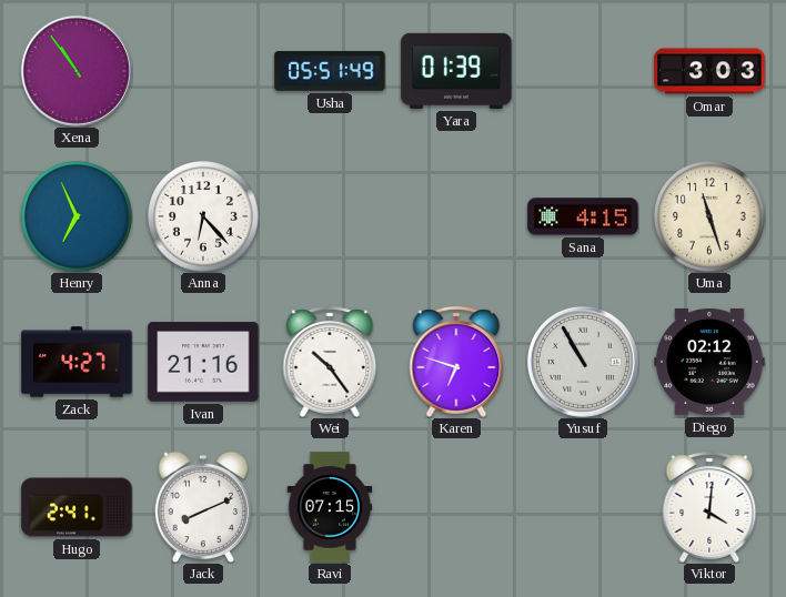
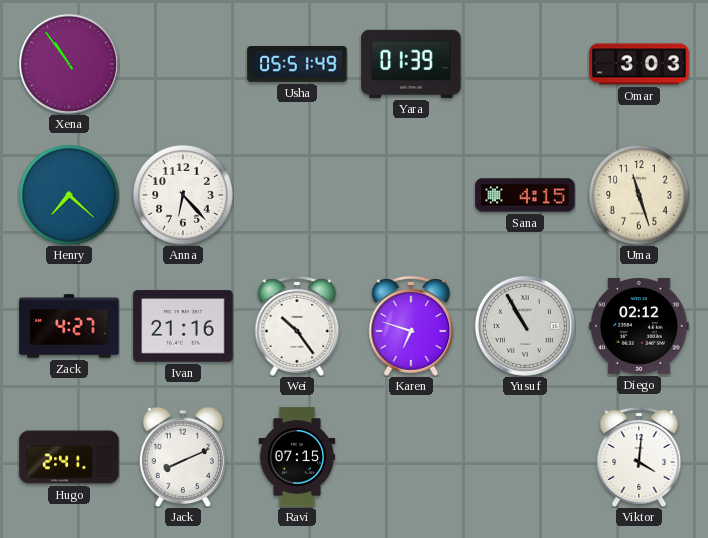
Henry: 6:56 -> 7:22
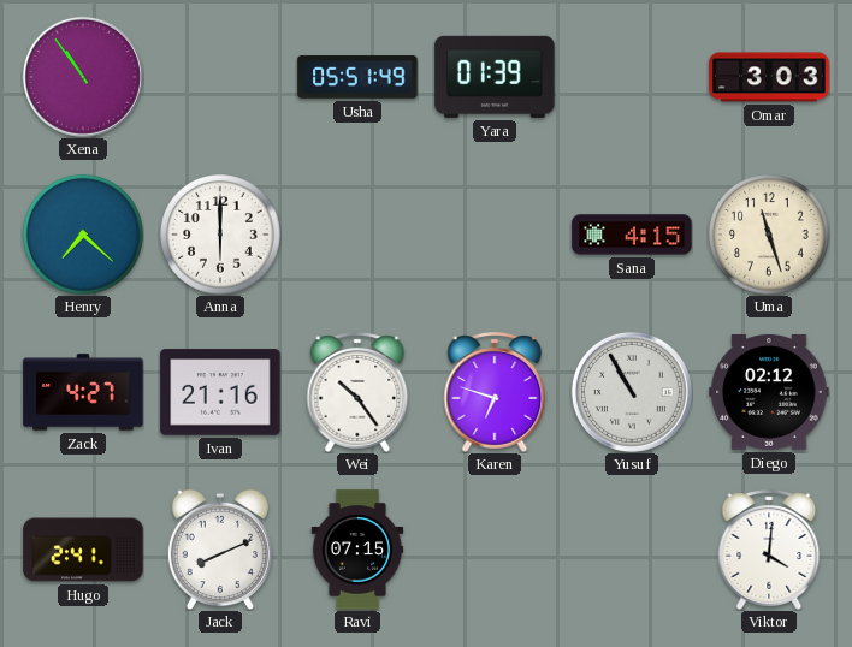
Anna: 6:23 -> 6:00
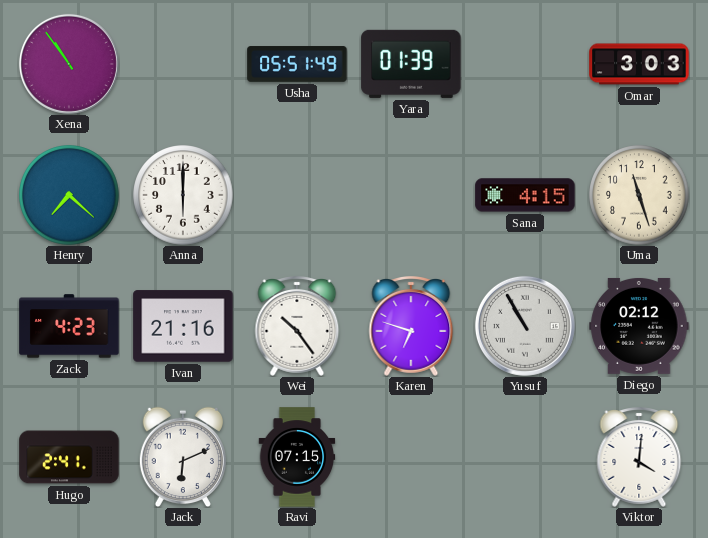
Zack: 4:27 -> 4:23
Jack: 8:11 -> 6:11
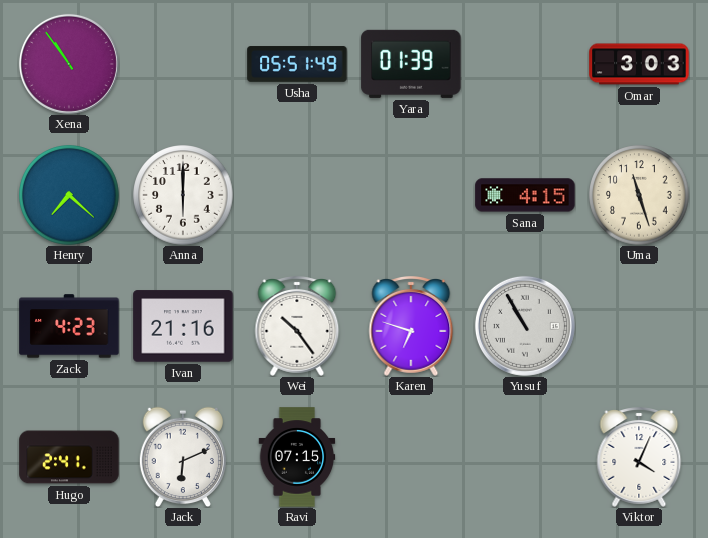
Diego: 02:12 -> none
Viktor: 4:01 -> 4:04
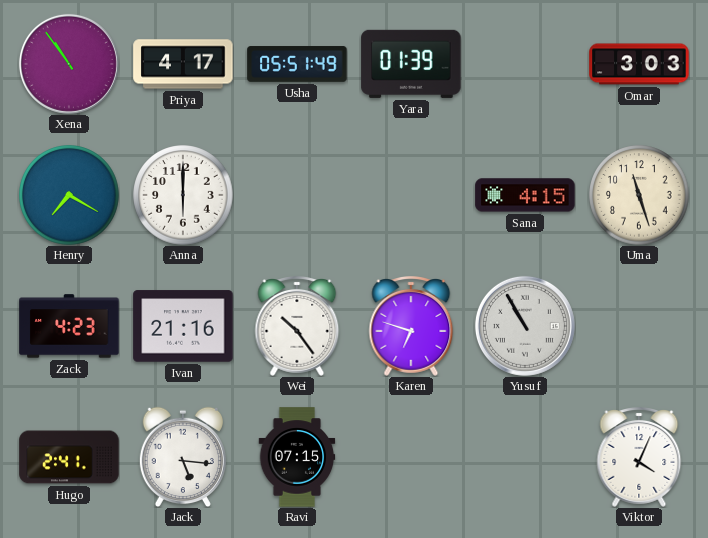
Priya: none -> 4:17
Henry: 7:22 -> 7:20
Jack: 6:11 -> 5:16
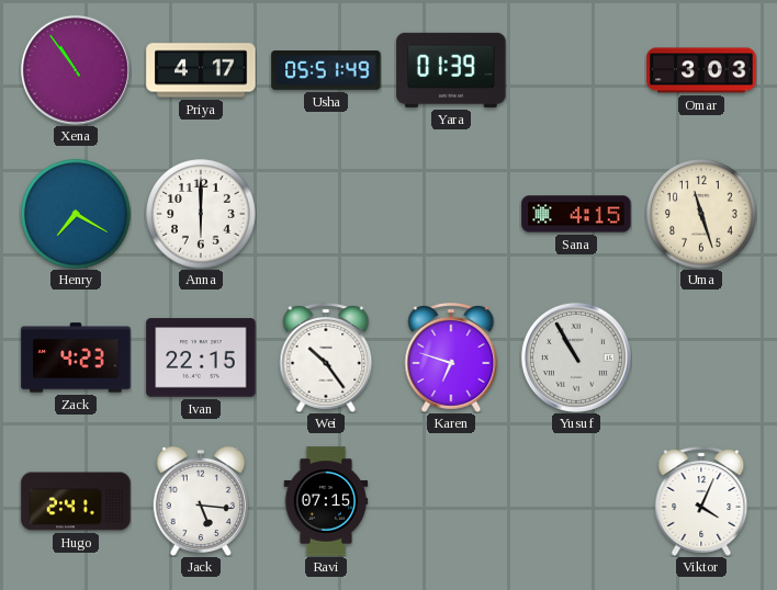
Ivan: 21:16 -> 22:15
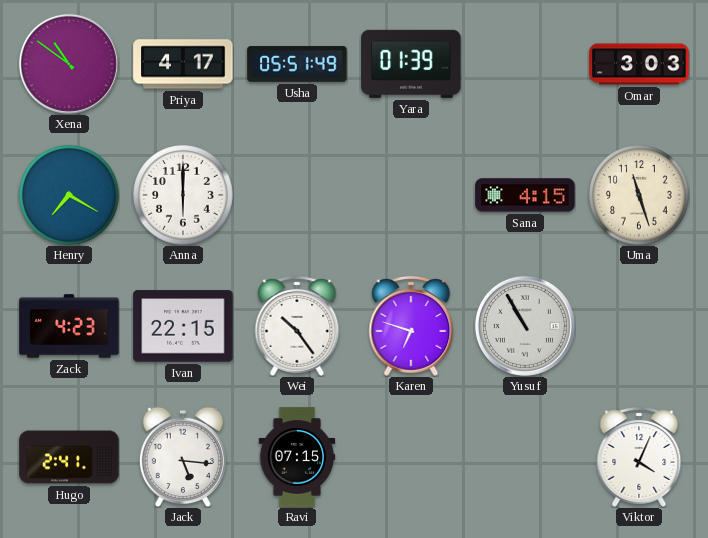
Xena: 10:54 -> 10:51
